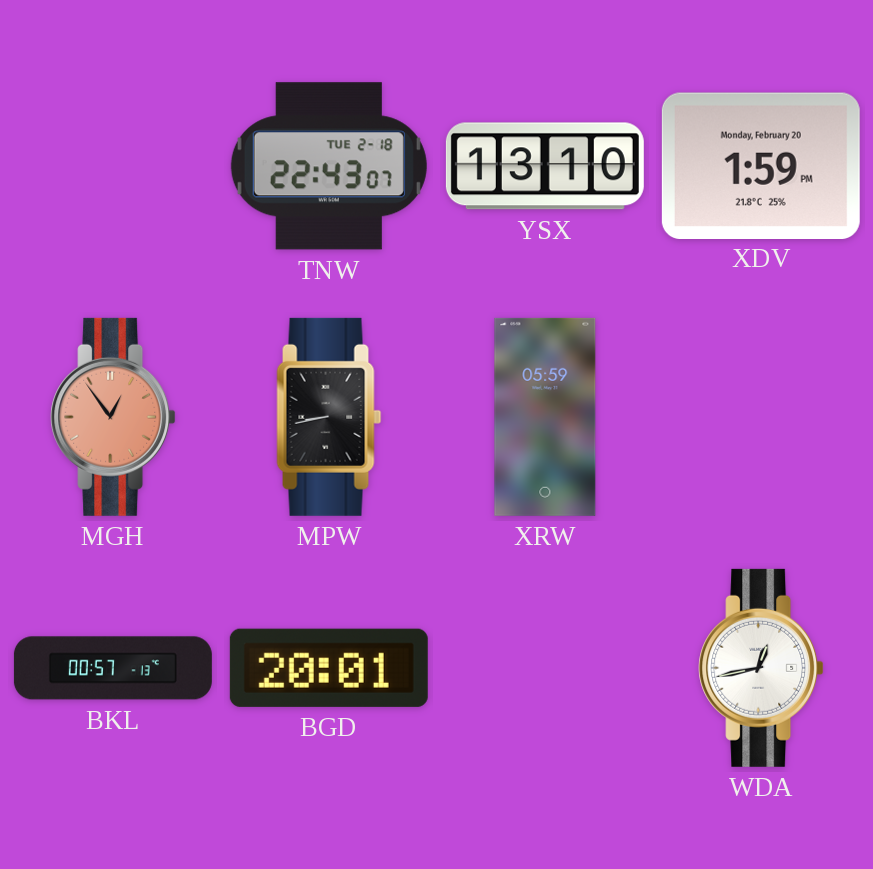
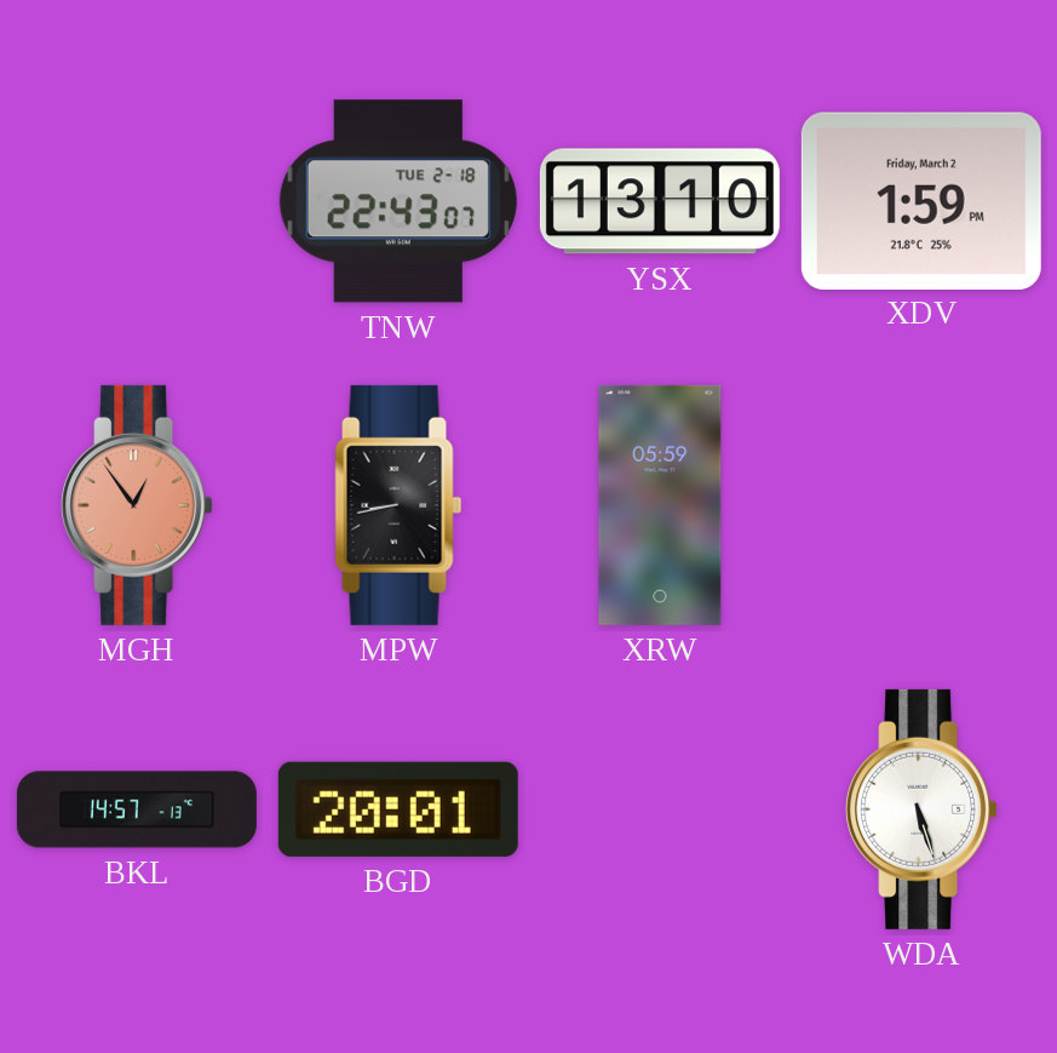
XDV date: Monday, February 20 -> Friday, March 2
BKL: 00:57 -> 14:57
WDA: 12:43 -> 5:27
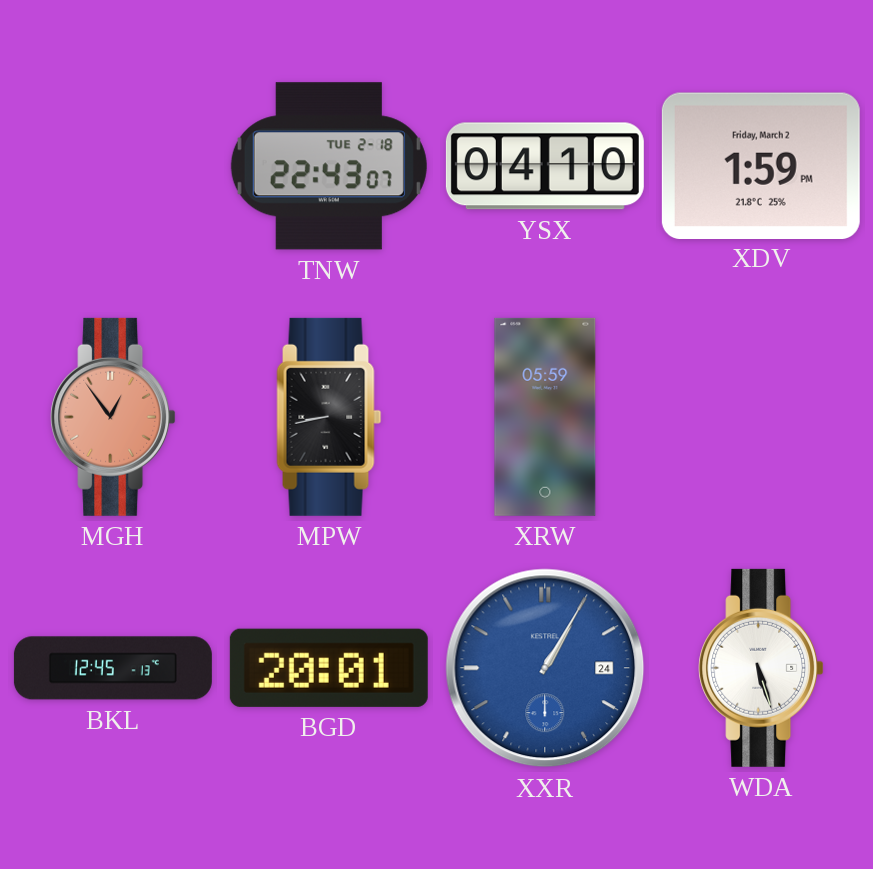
YSX: 13:10 -> 04:10
BKL: 14:57 -> 12:45
XXR: none -> 1:05
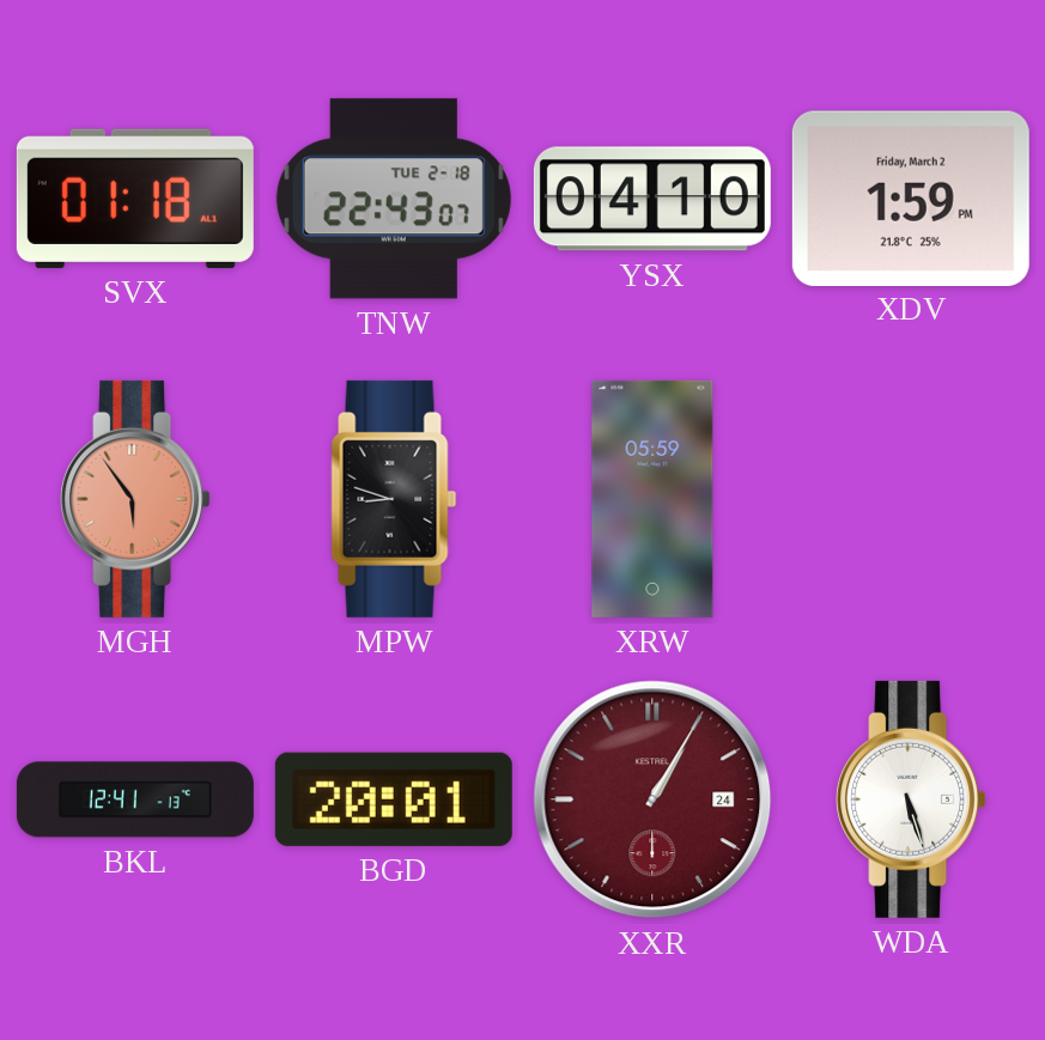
SVX: none -> 01:18
MGH: 12:54 -> 5:54
MPW: 8:43 -> 8:48
BKL: 12:45 -> 12:41
XXR dial: blue -> burgundy
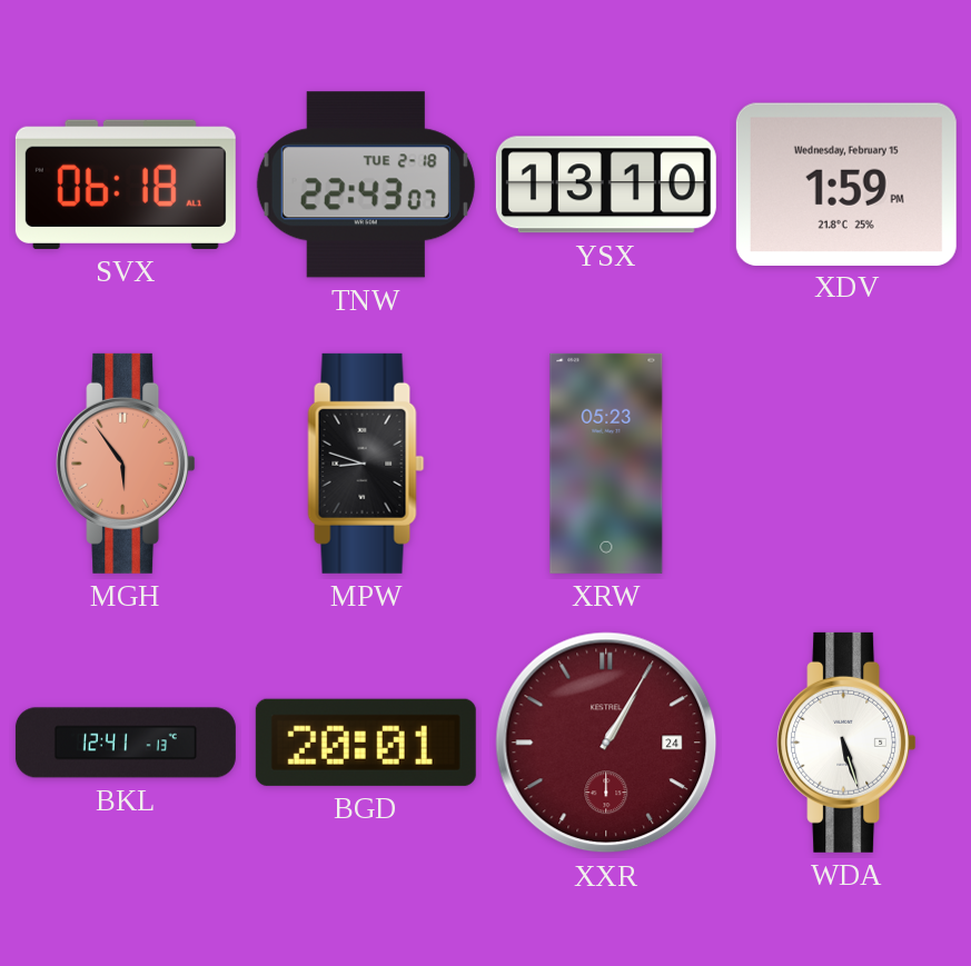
SVX: 01:18 -> 06:18
YSX: 04:10 -> 13:10
XDV date: Friday, March 2 -> Wednesday, February 15
XRW: 05:59 -> 05:23
